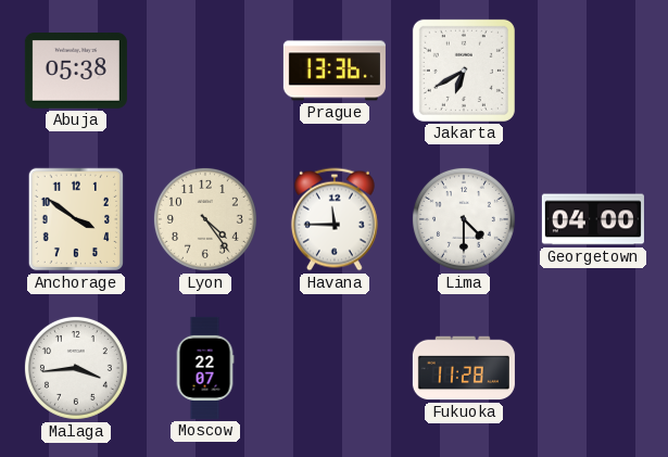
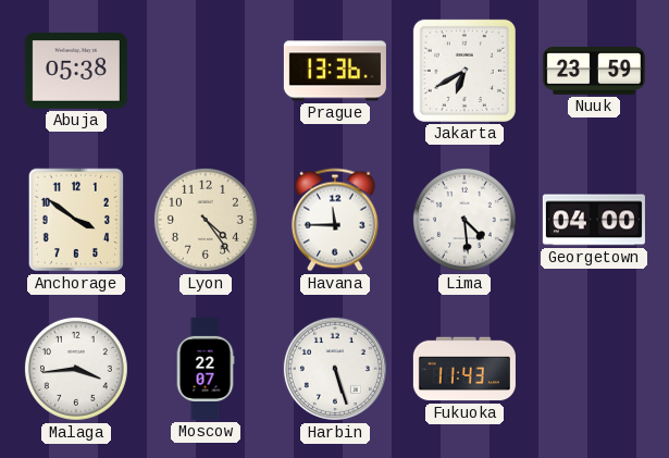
Nuuk: none -> 23:59
Lima: 4:30 -> 4:29
Harbin: none -> 5:27
Fukuoka: 11:28 -> 11:43
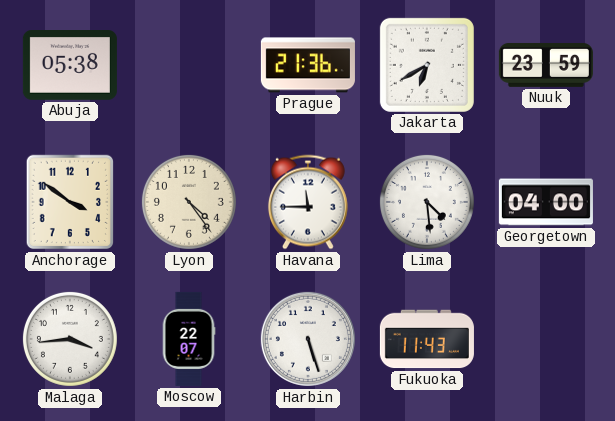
Prague: 13:36 -> 21:36
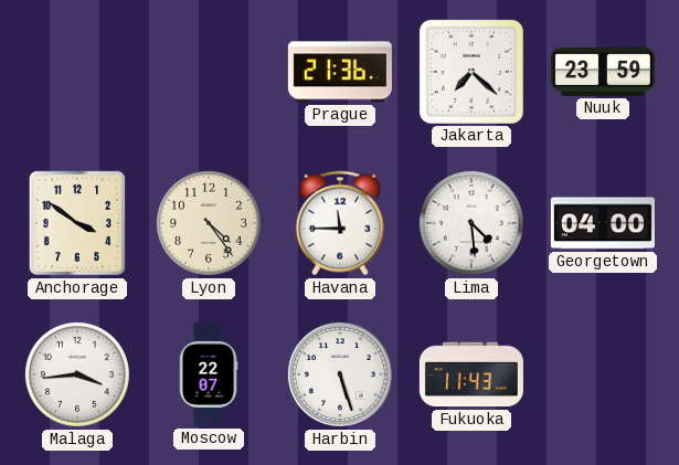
Abuja: 05:38 -> none
Jakarta: 6:40 -> 7:22
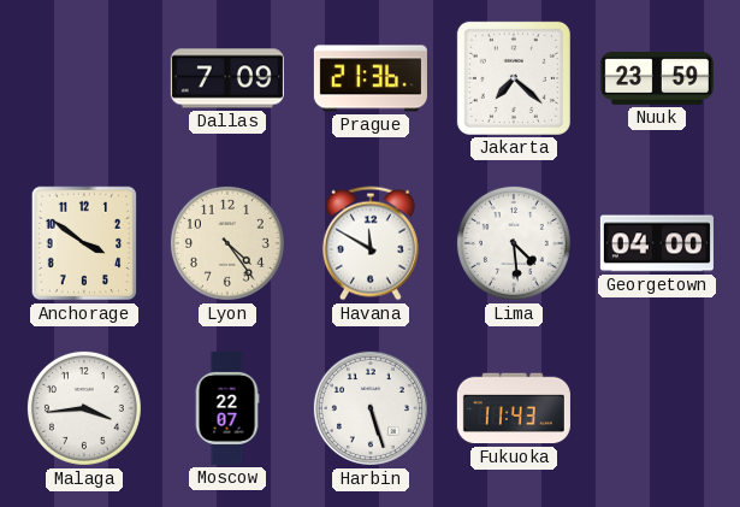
Dallas: none -> 7:09
Havana: 11:45 -> 11:50
